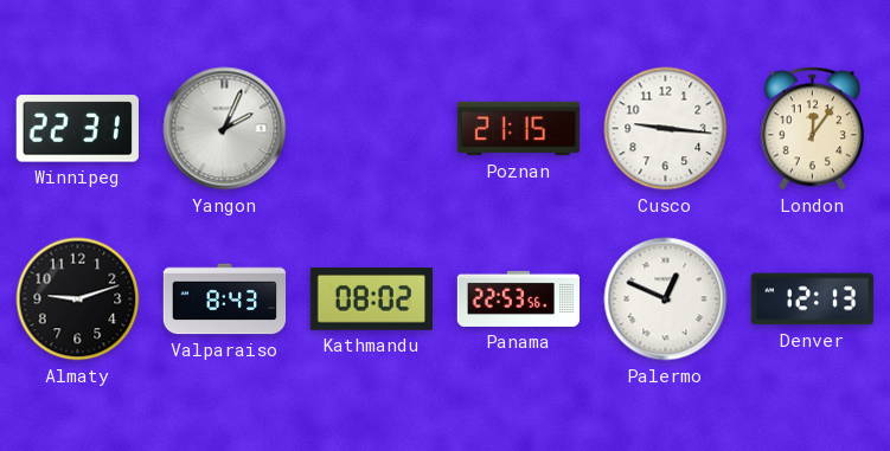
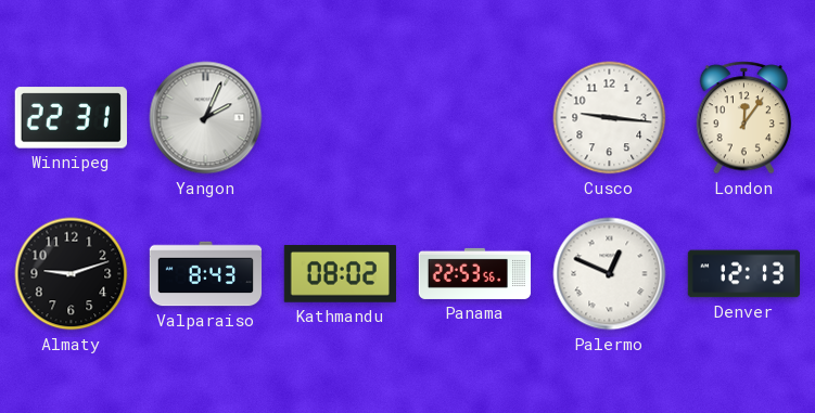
Poznan: 21:15 -> none
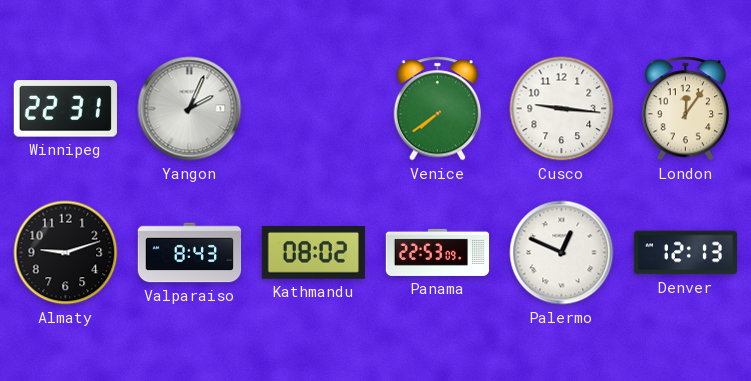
Venice: none -> 7:39
Panama: 22:53:56 -> 22:53:09
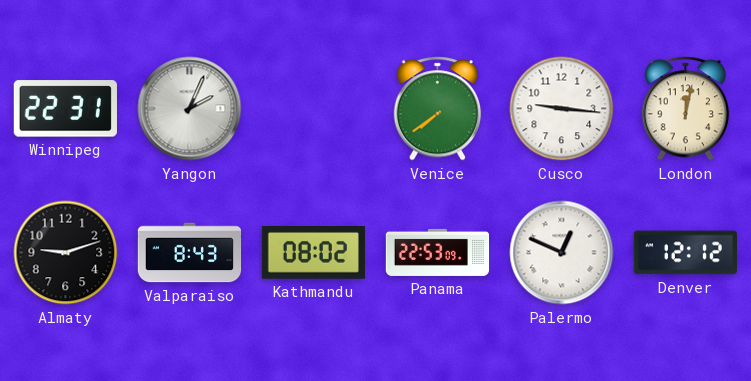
London: 12:06 -> 12:02
Denver: 12:13 -> 12:12
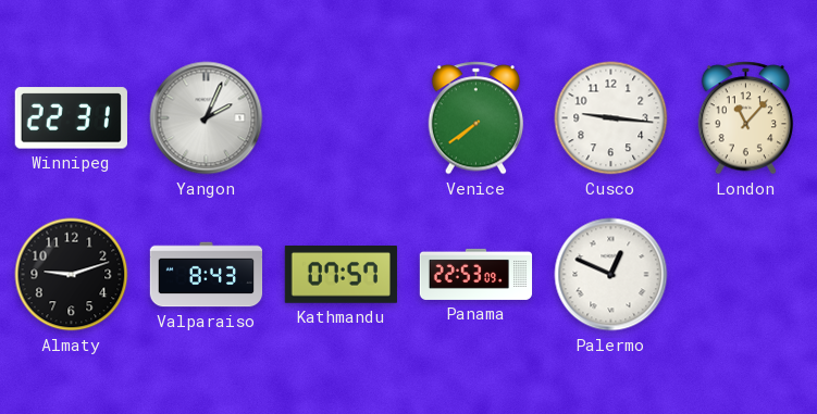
London: 12:02 -> 11:07
Kathmandu: 08:02 -> 07:57
Denver: 12:12 -> none
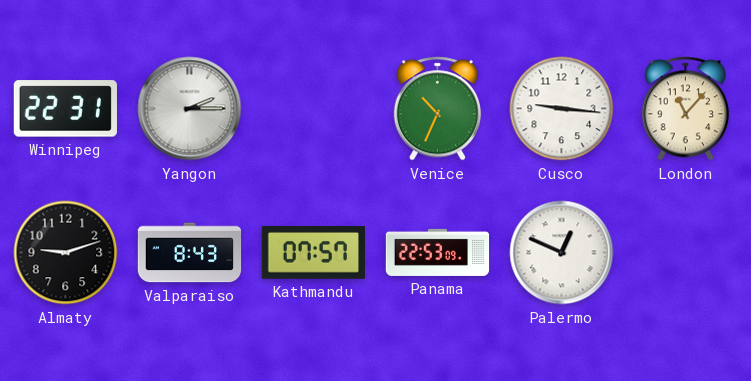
Yangon: 2:04 -> 2:15
Venice: 7:39 -> 10:34
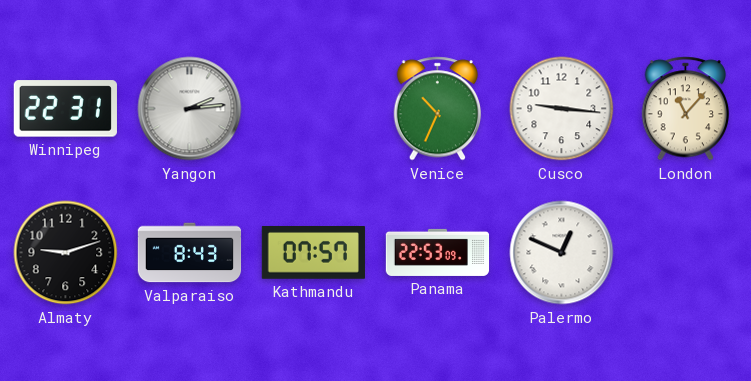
Yangon: 2:15 -> 2:14
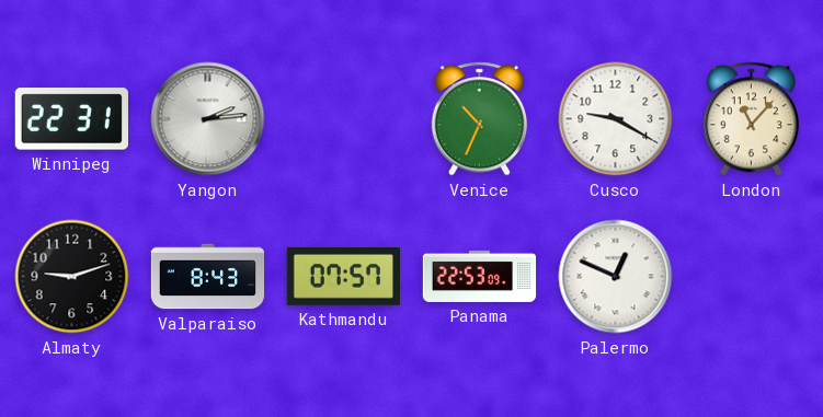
Cusco: 9:16 -> 9:20
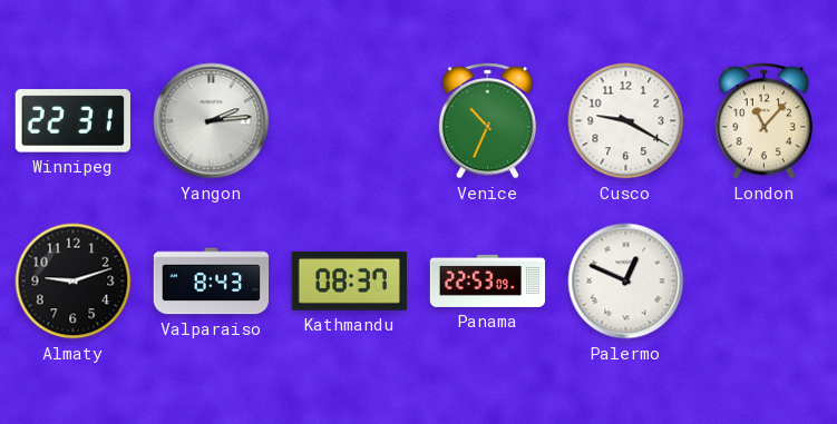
Kathmandu: 07:57 -> 08:37
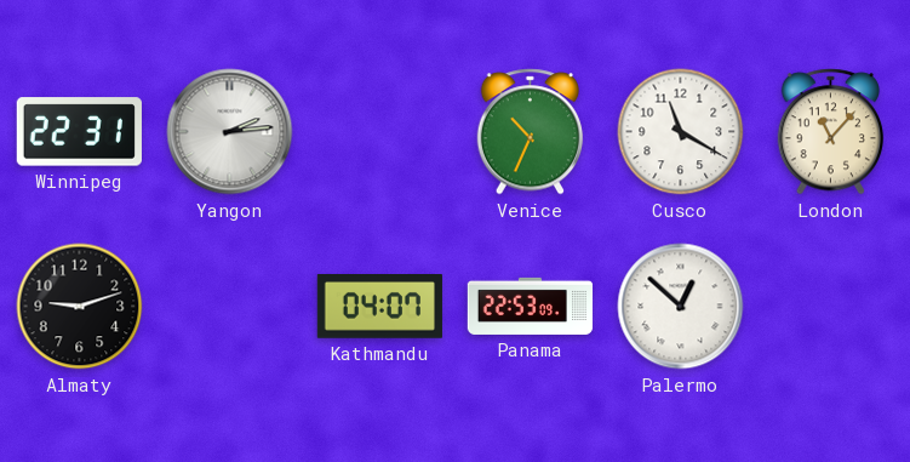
Cusco: 9:20 -> 11:20
Valparaiso: 8:43 -> none
Kathmandu: 08:37 -> 04:07
Palermo: 12:49 -> 12:52
